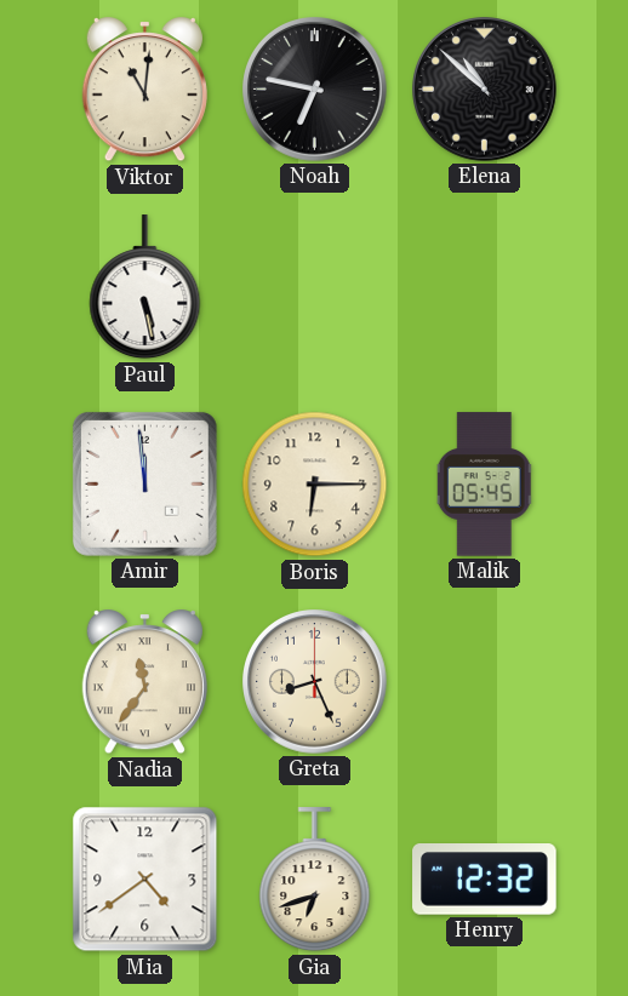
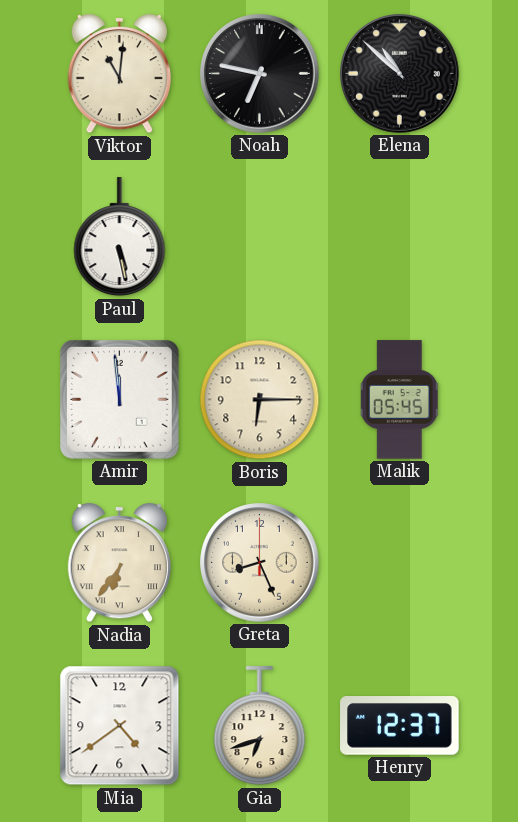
Nadia: 11:36 -> 6:36
Henry: 12:32 -> 12:37
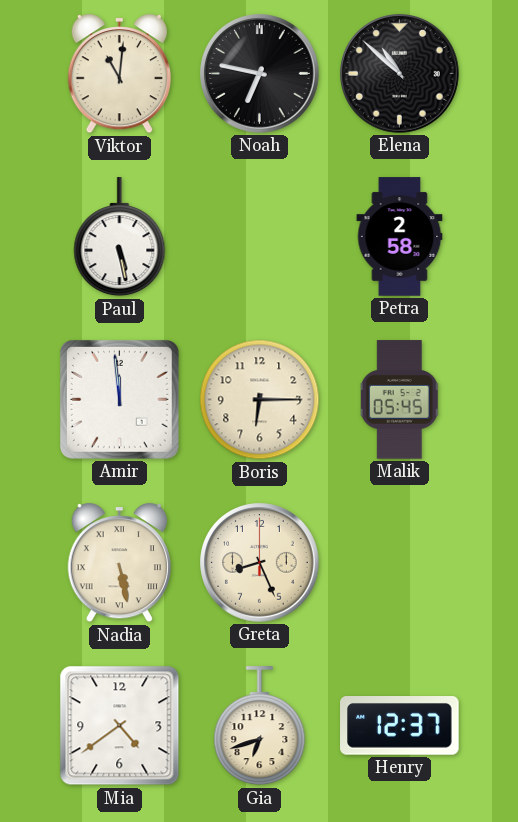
Petra: none -> 2:58
Nadia: 6:36 -> 5:28
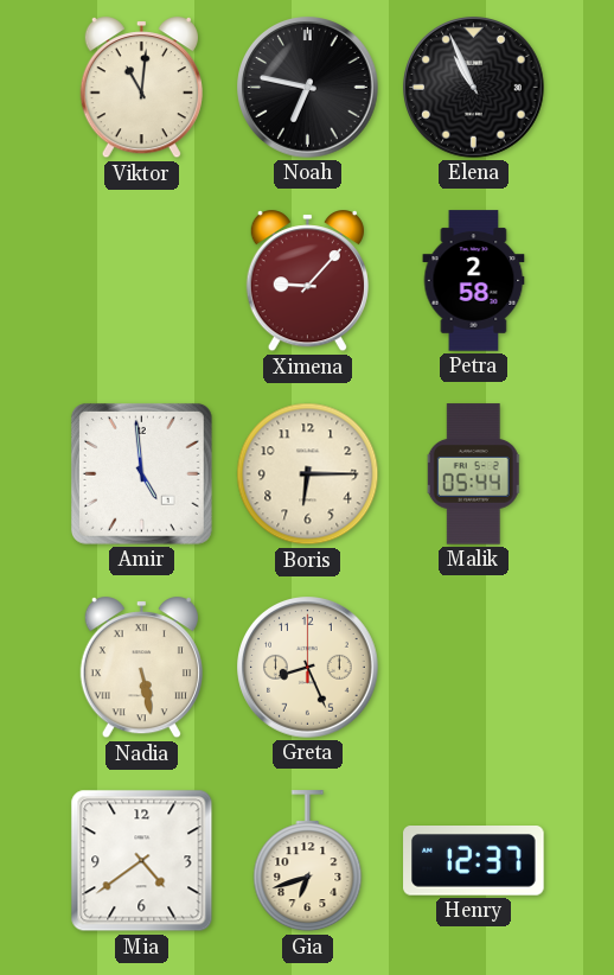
Elena: 10:52 -> 10:56
Paul: 5:28 -> none
Ximena: none -> 9:07
Amir: 11:59 -> 4:59
Malik: 05:45 -> 05:44
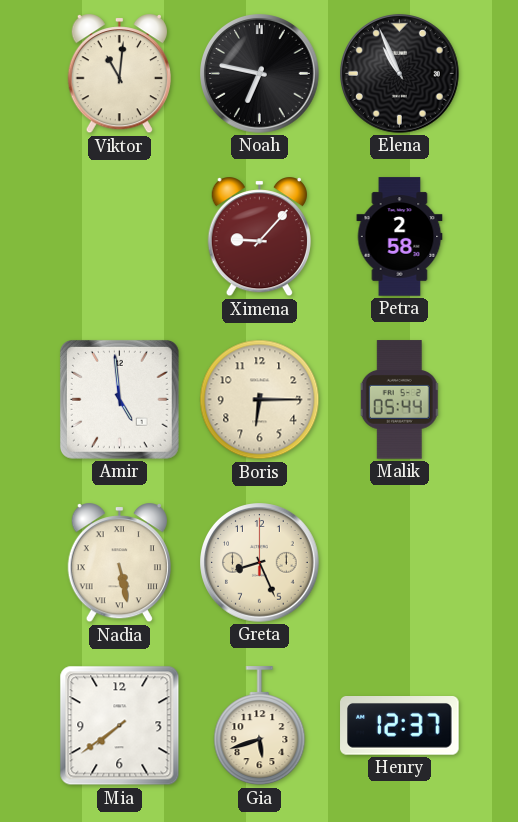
Mia: 4:39 -> 7:39
Gia: 6:42 -> 5:42
